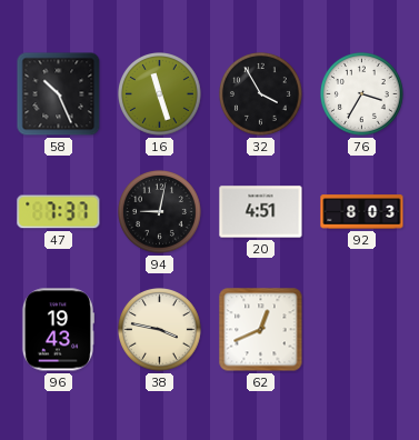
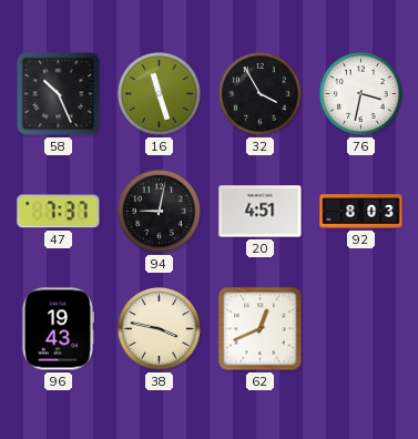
76: 3:35 -> 3:32
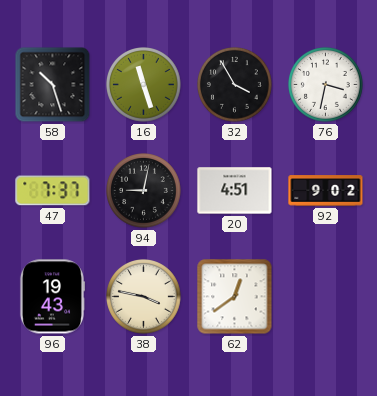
58: 10:26 -> 10:27
92: 8:03 -> 9:02
62: 12:41 -> 12:39
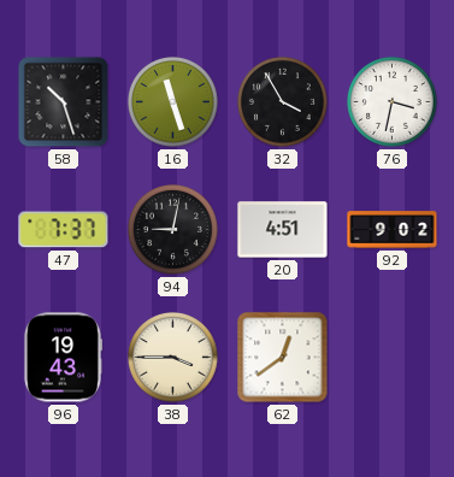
38: 3:47 -> 3:45
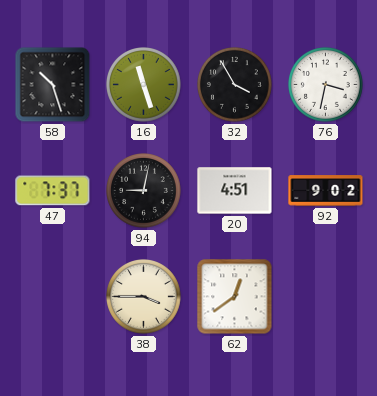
96: 19:43 -> none
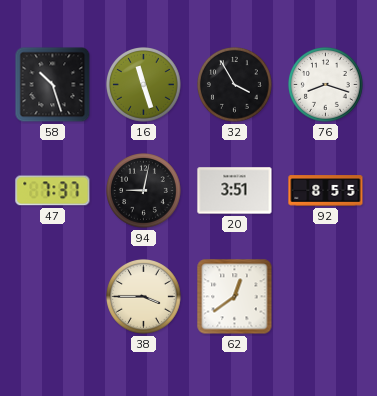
76: 3:32 -> 8:18
20: 4:51 -> 3:51
92: 9:02 -> 8:55
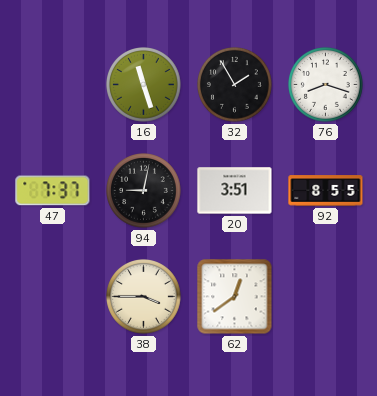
58: 10:27 -> none
32: 3:55 -> 1:55
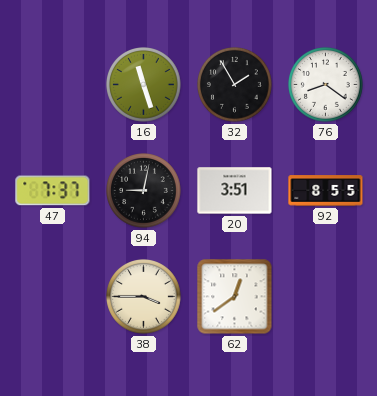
76: 8:18 -> 8:21
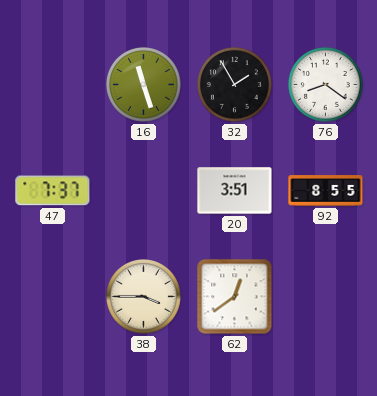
94: 9:02 -> none
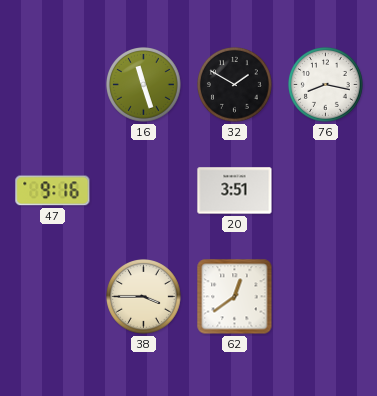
32: 1:55 -> 1:50
76: 8:21 -> 8:17
47: 7:37 -> 9:16
92: 8:55 -> none
